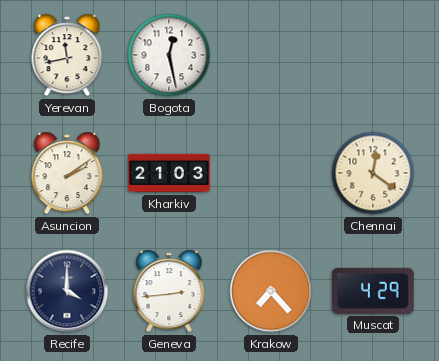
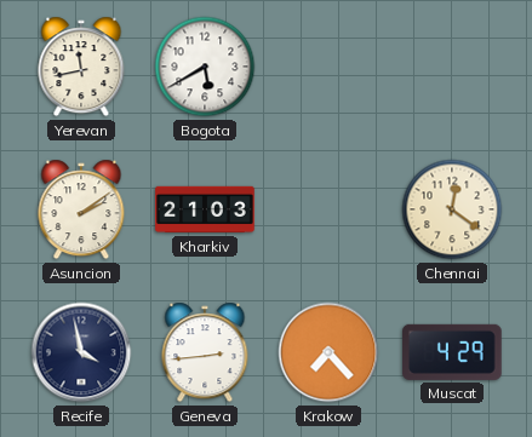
Bogota: 12:28 -> 5:40
Recife: 4:00 -> 3:58
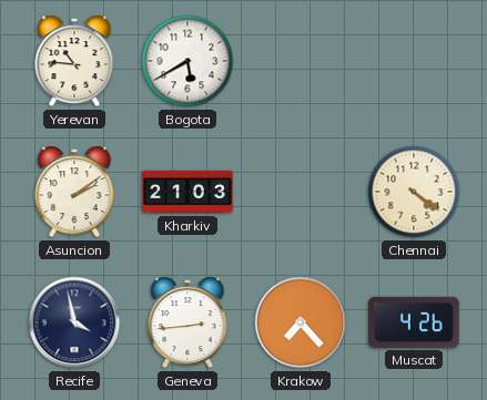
Yerevan: 11:43 -> 10:46
Chennai: 12:21 -> 4:21
Muscat: 4:29 -> 4:26
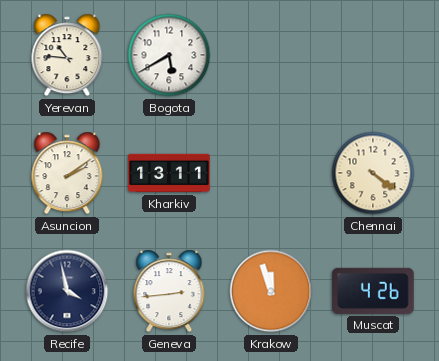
Kharkiv: 21:03 -> 13:11
Krakow: 7:23 -> 11:57
